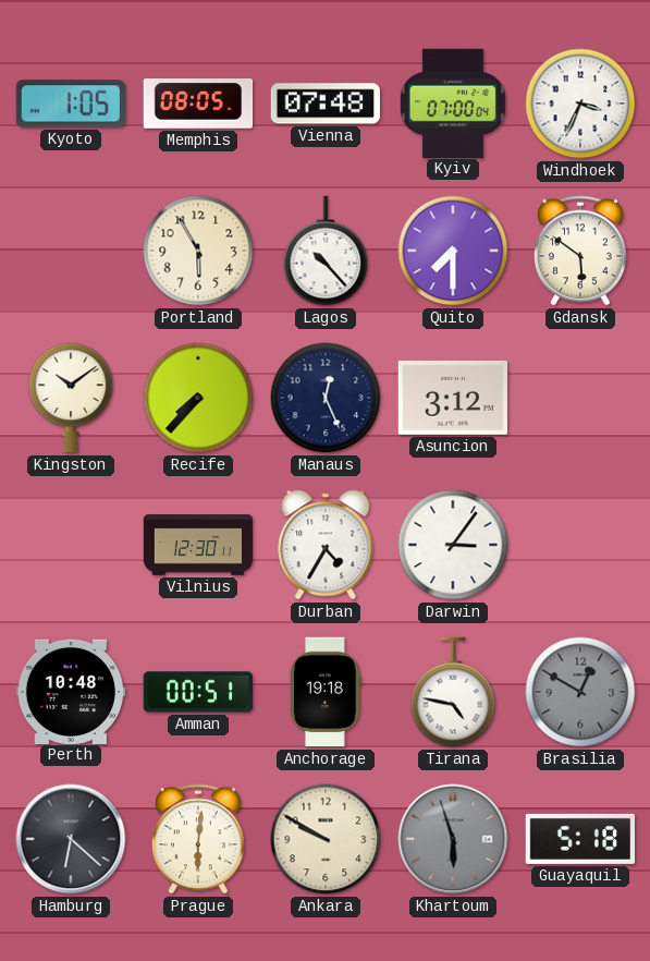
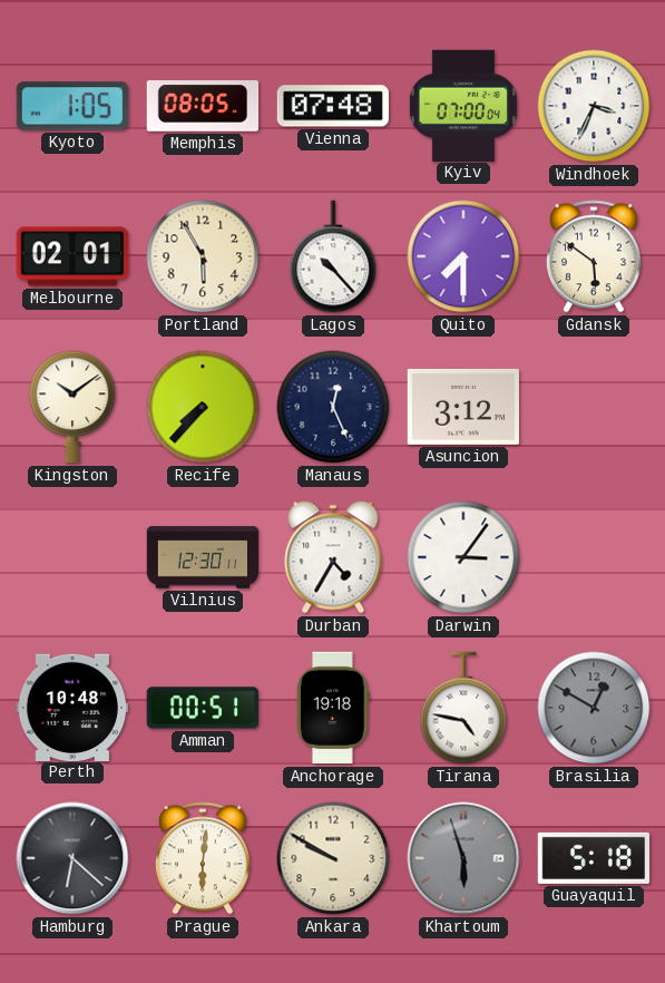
Melbourne: none -> 02:01
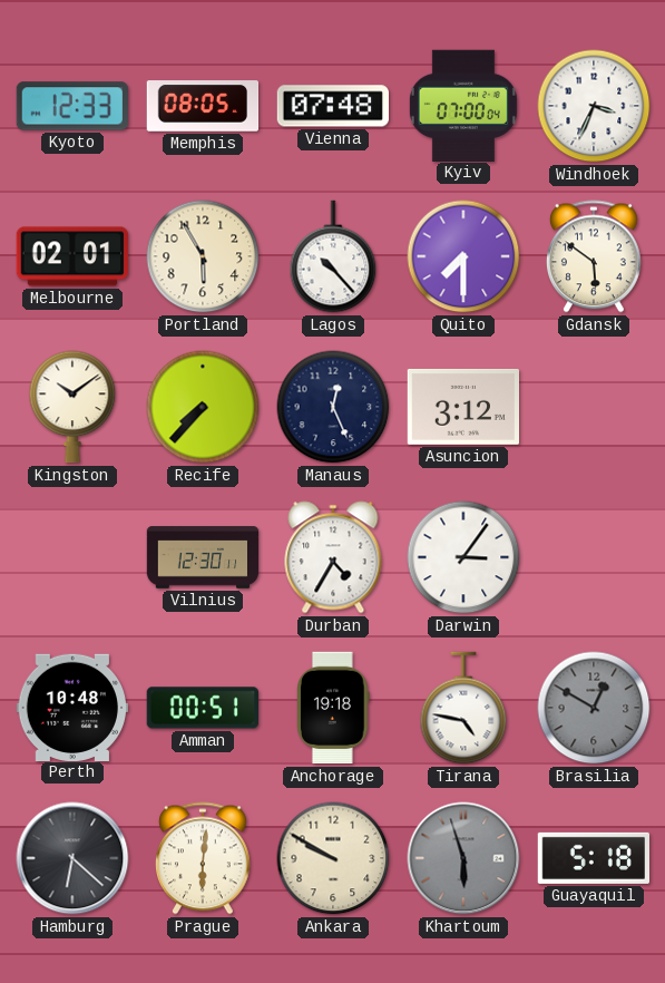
Kyoto: 1:05 -> 12:33
